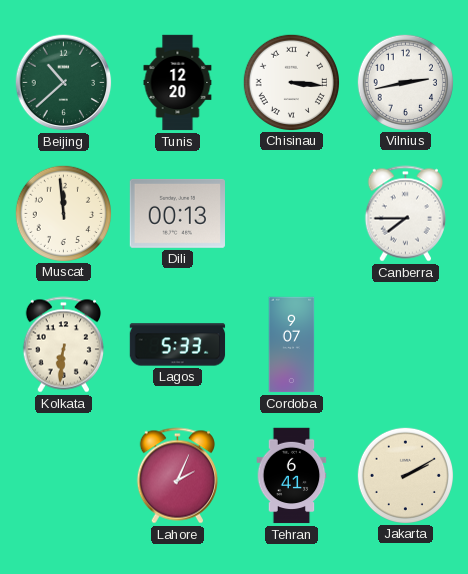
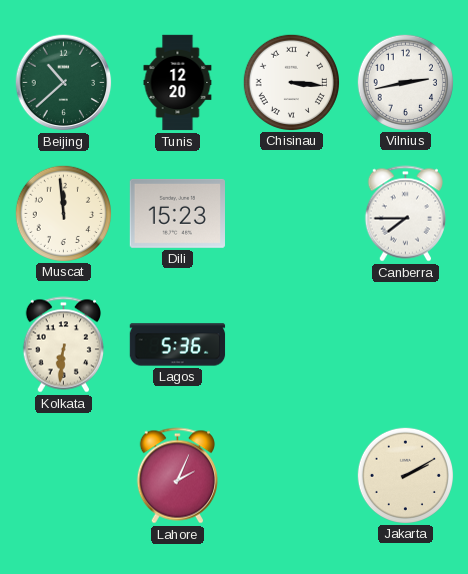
Dili: 00:13 -> 15:23
Lagos: 5:33 -> 5:36
Cordoba: 9:07 -> none
Tehran: 6:41 -> none
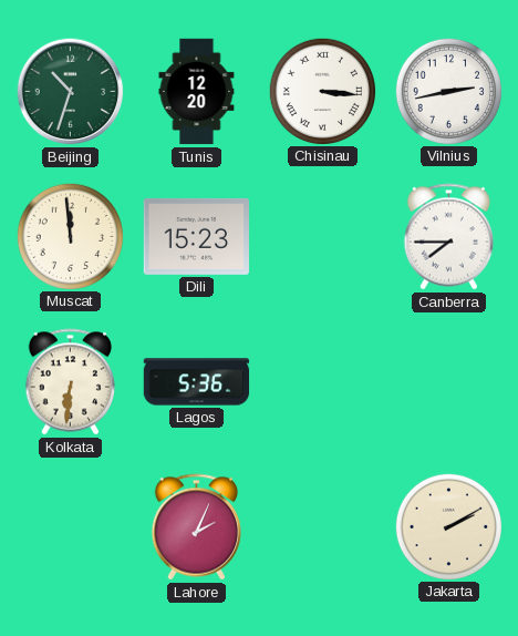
Beijing: 10:38 -> 10:33
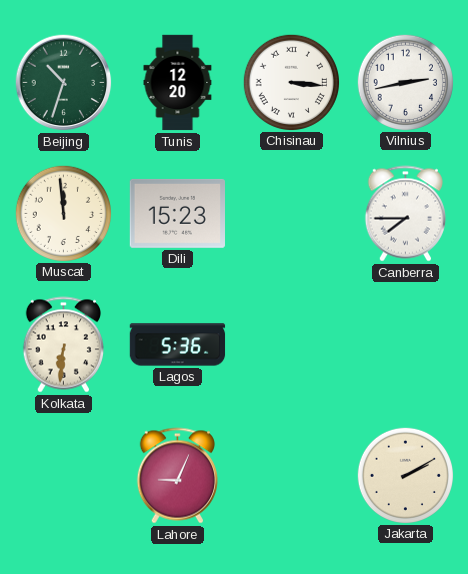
Lahore: 2:04 -> 9:04
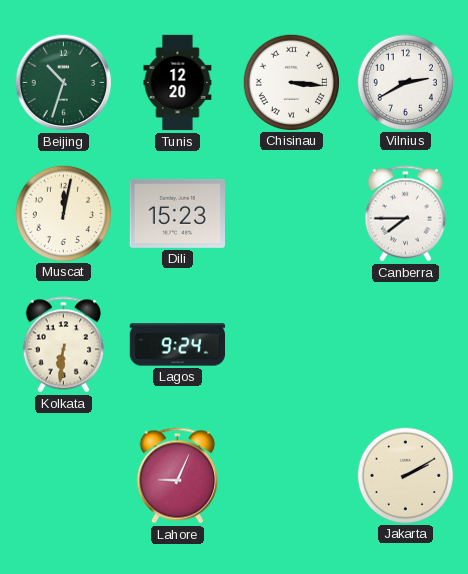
Vilnius: 2:43 -> 2:40
Muscat: 11:59 -> 12:02
Lagos: 5:36 -> 9:24
